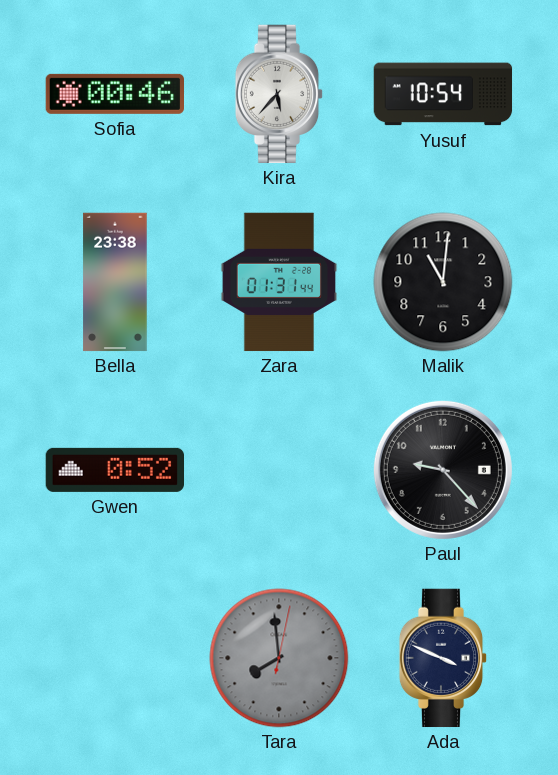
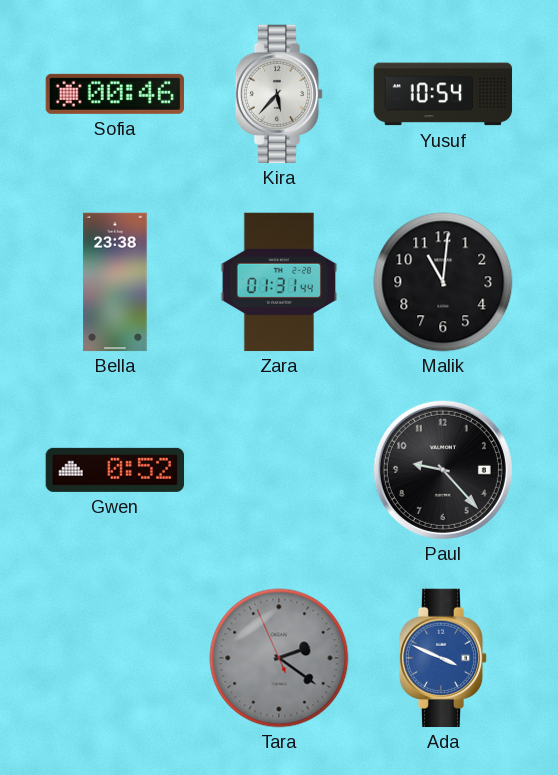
Tara: 7:59 -> 2:20
Ada dial: navy -> blue
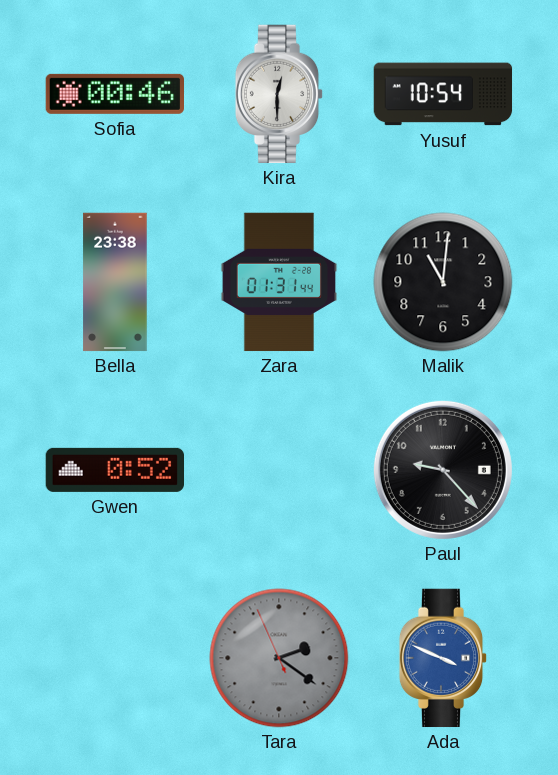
Kira: 5:37 -> 12:30
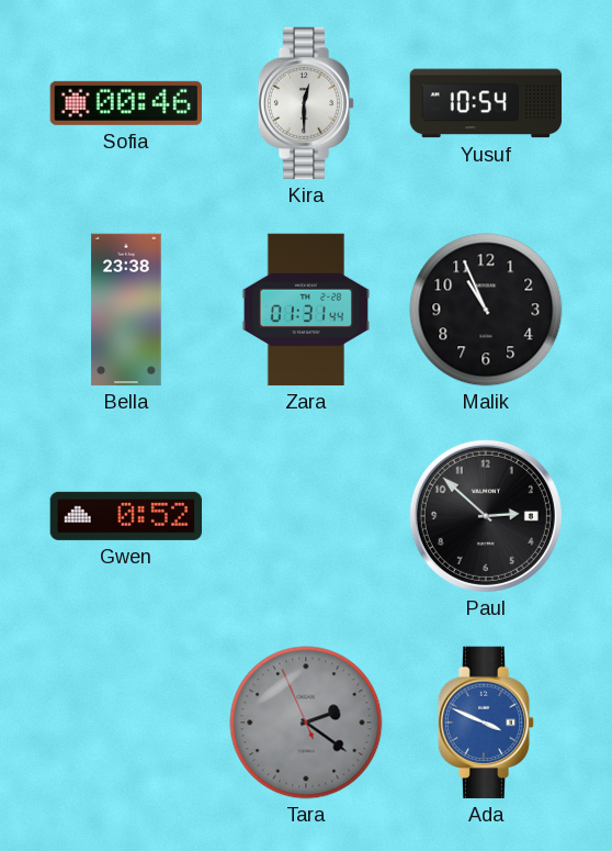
Malik: 11:01 -> 10:56
Paul: 9:23 -> 2:52
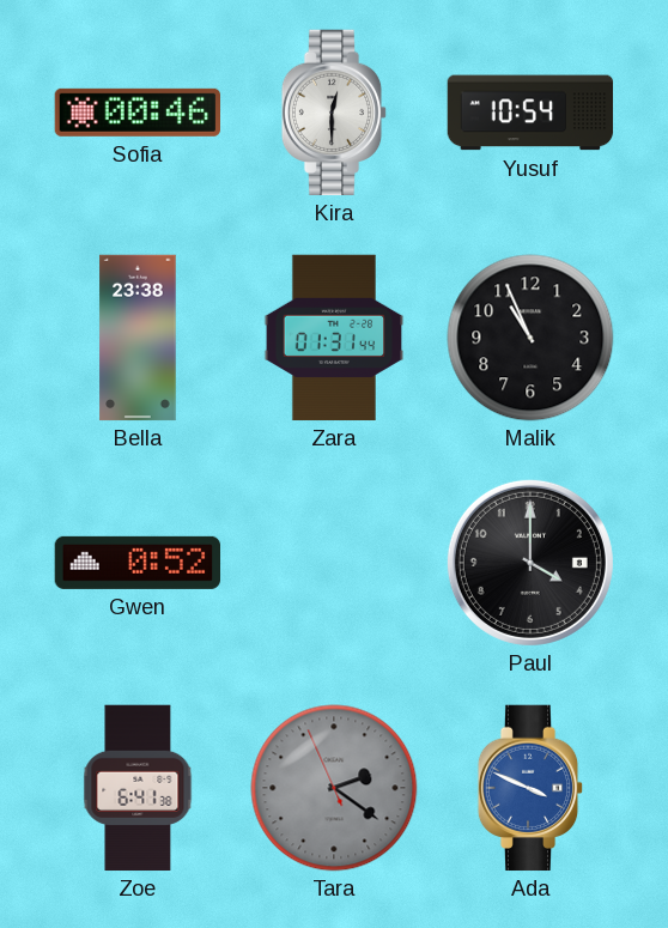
Paul: 2:52 -> 4:00
Zoe: none -> 6:41
